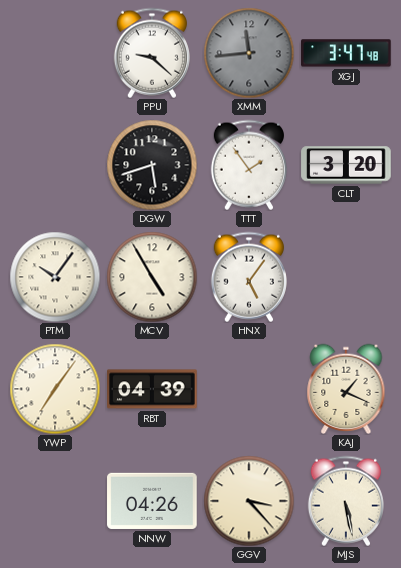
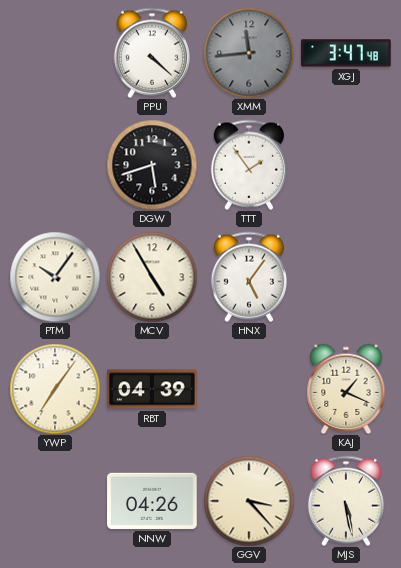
PPU: 9:22 -> 4:22
CLT: 3:20 -> none
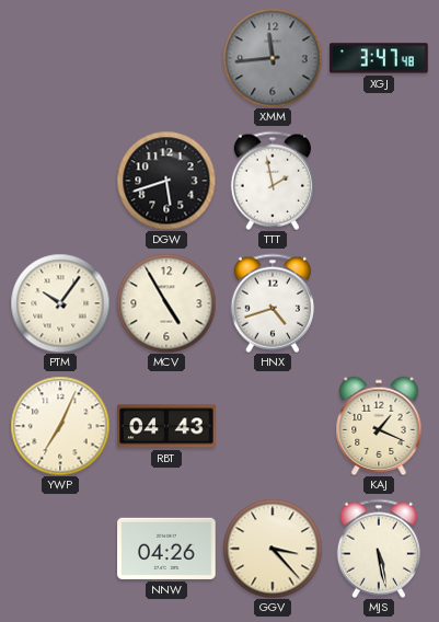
PPU: 4:22 -> none
TTT: 1:54 -> 1:58
HNX: 5:06 -> 4:42
YWP: 7:06 -> 7:04
RBT: 04:39 -> 04:43
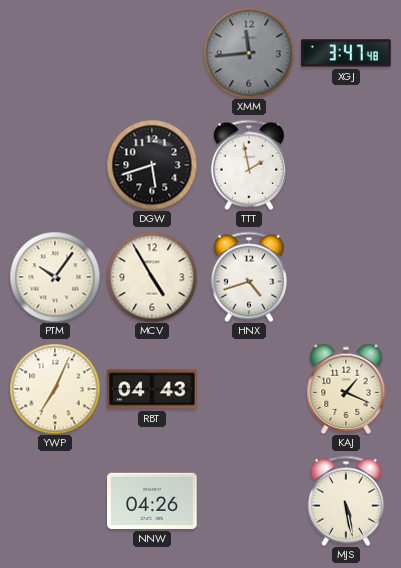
GGV: 3:23 -> none
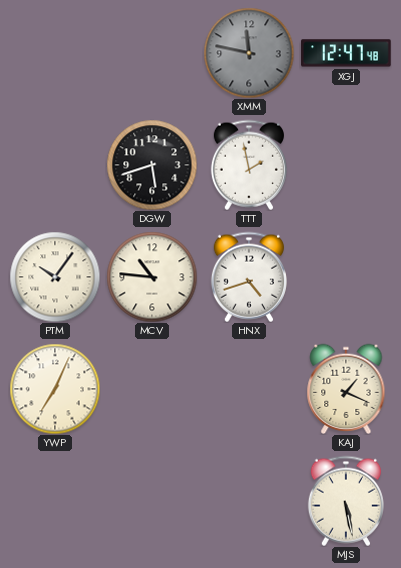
XMM: 11:44 -> 11:47
XGJ: 3:47 -> 12:47
MCV: 4:55 -> 10:46
RBT: 04:43 -> none
NNW: 04:26 -> none
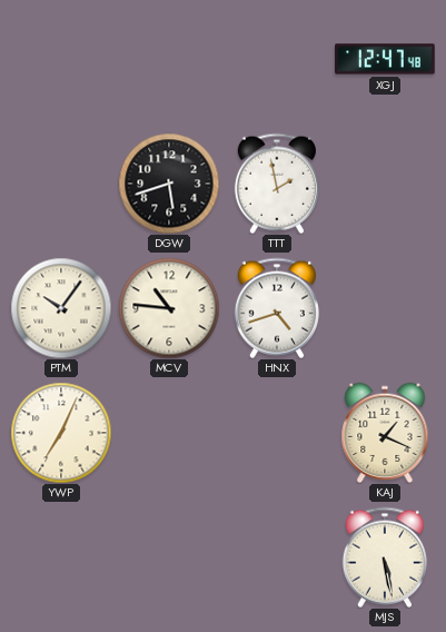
XMM: 11:47 -> none
